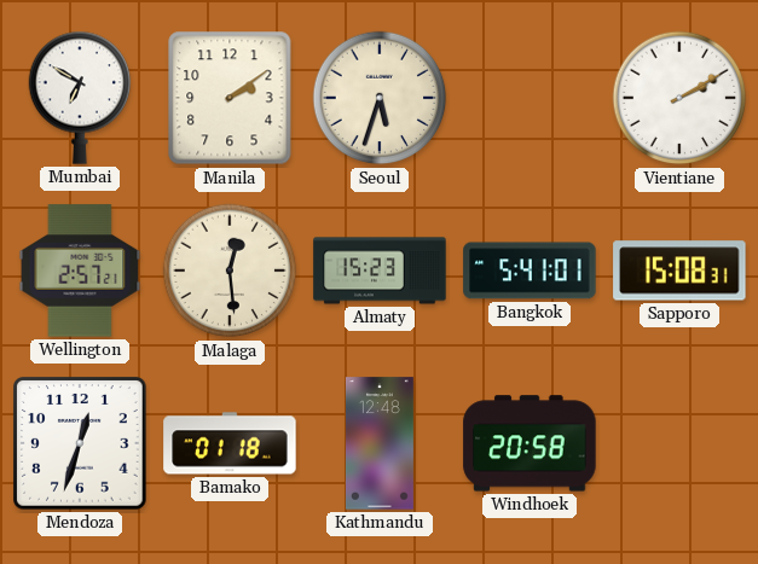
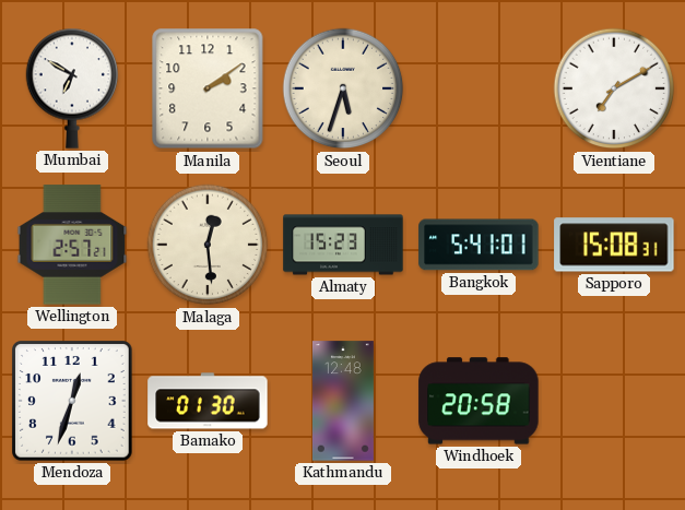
Vientiane: 2:10 -> 7:10
Bamako: 01:18 -> 01:30
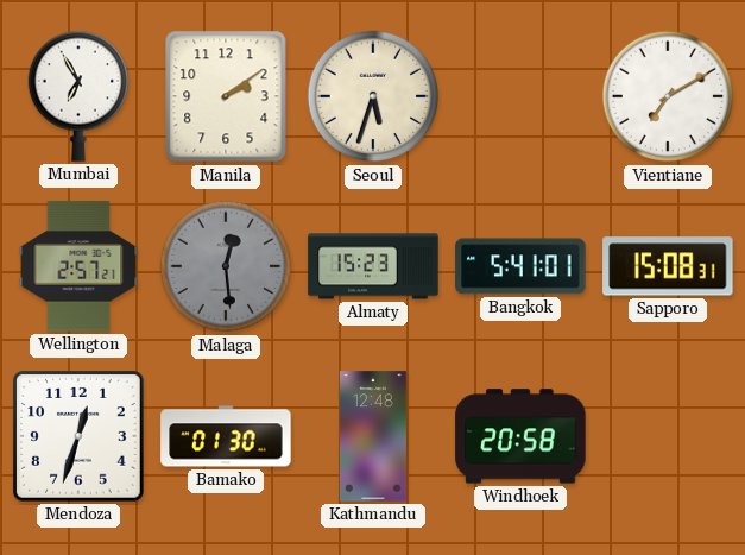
Mumbai: 6:50 -> 6:55
Malaga dial: cream -> grey
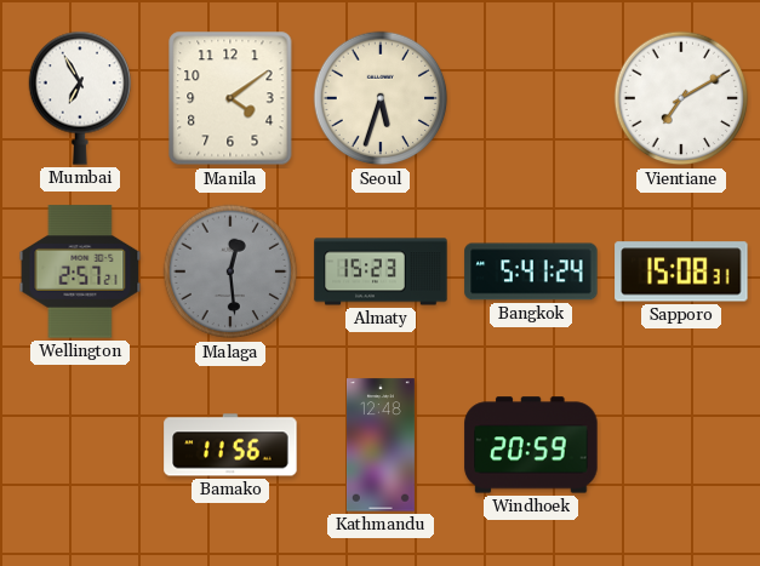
Manila: 2:09 -> 4:09
Bangkok: 5:41:01 -> 5:41:24
Mendoza: 12:33 -> none
Bamako: 01:30 -> 11:56
Windhoek: 20:58 -> 20:59
